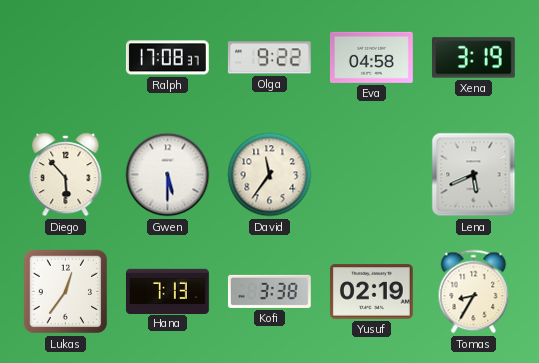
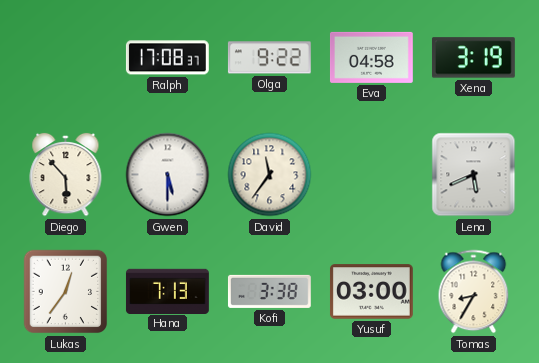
Yusuf: 02:19 -> 03:00
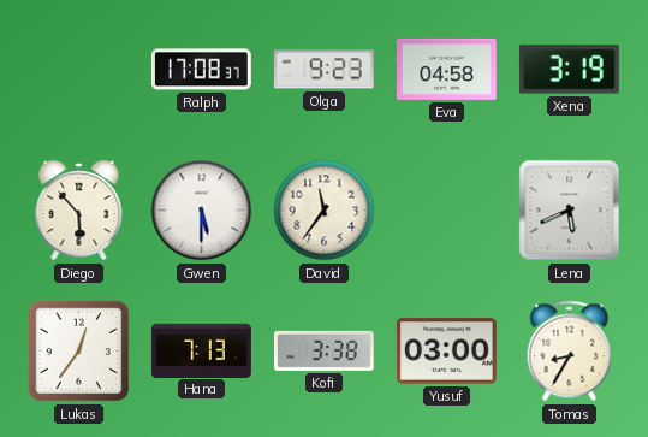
Olga: 9:22 -> 9:23
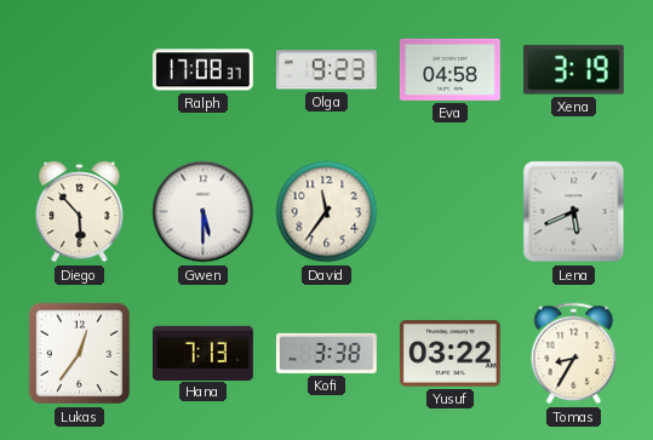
Yusuf: 03:00 -> 03:22
